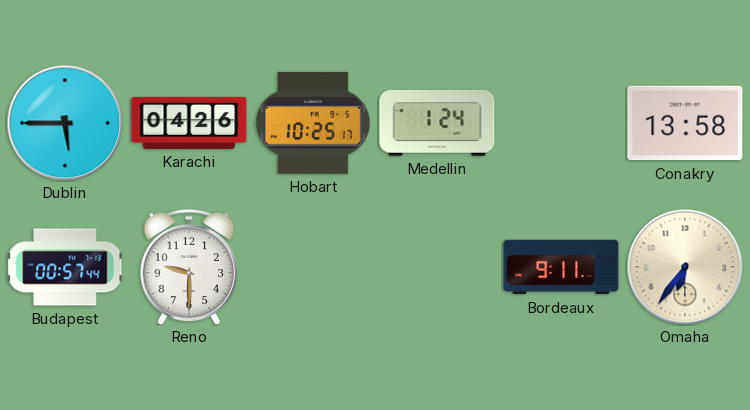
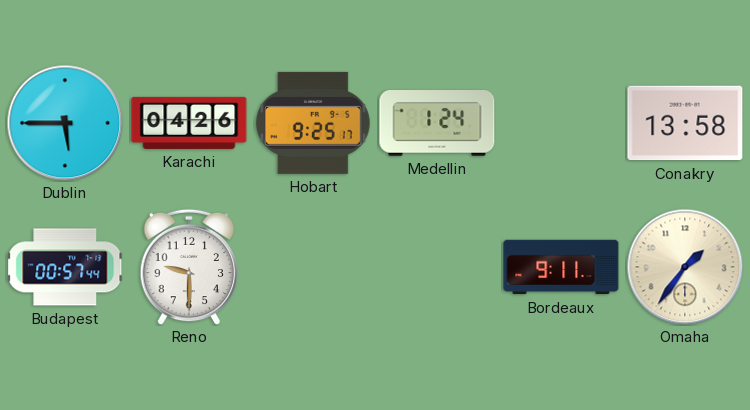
Hobart: 10:25 -> 9:25
Omaha: 6:36 -> 1:36
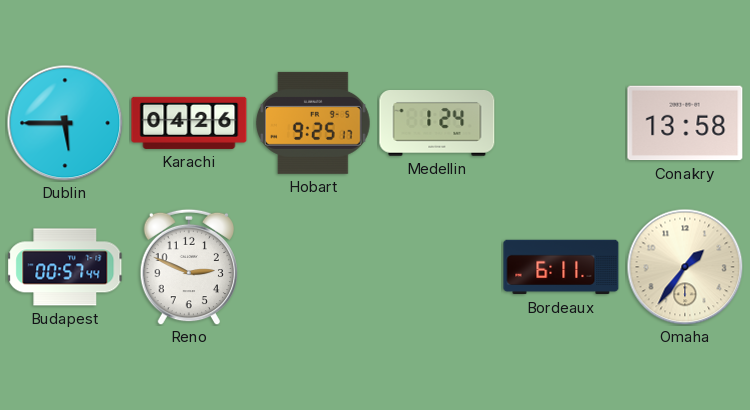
Reno: 9:30 -> 2:49
Bordeaux: 9:11 -> 6:11
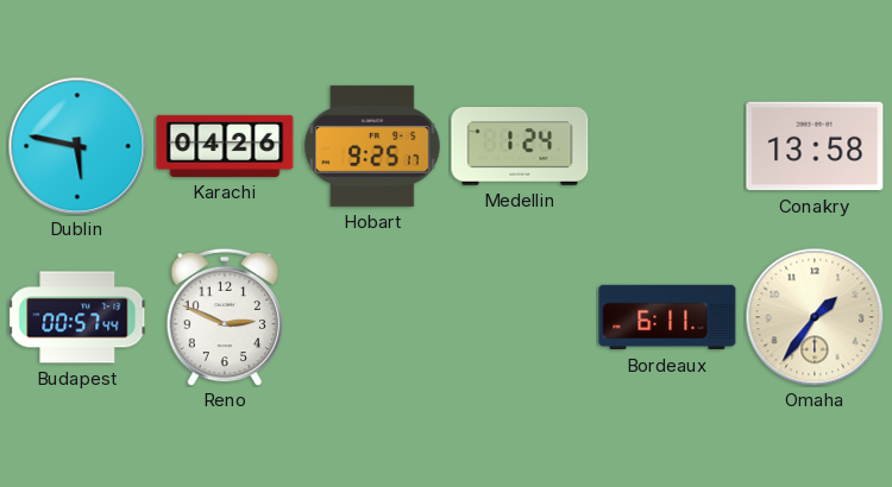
Dublin: 5:45 -> 5:47
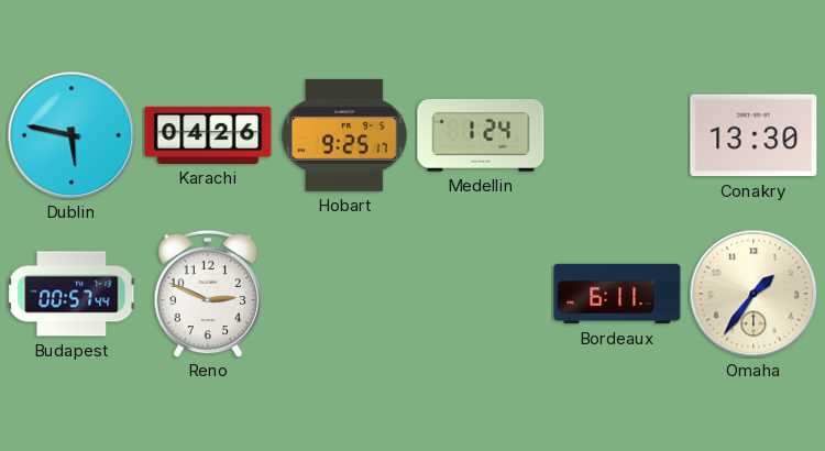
Conakry: 13:58 -> 13:30
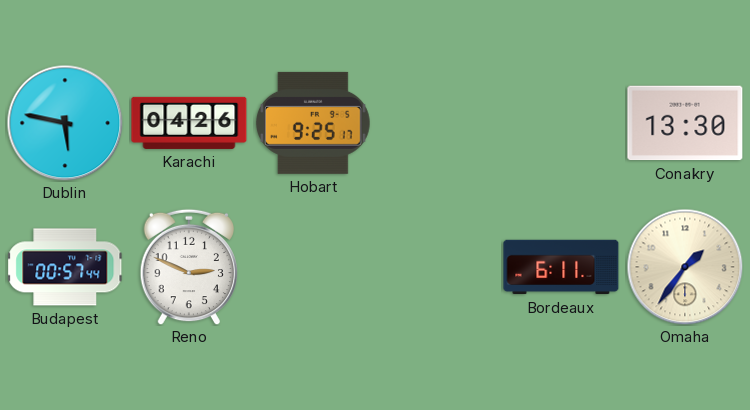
Medellin: 1:24 -> none
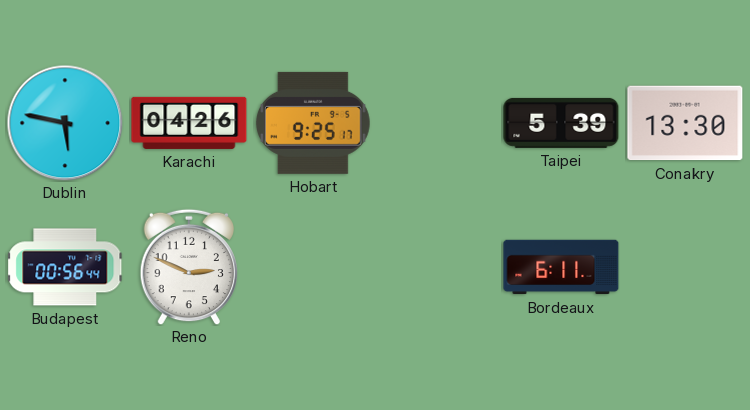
Taipei: none -> 5:39
Budapest: 00:57 -> 00:56
Omaha: 1:36 -> none
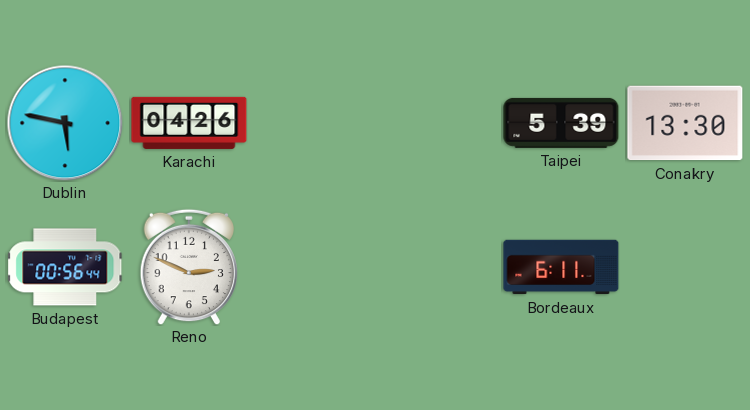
Hobart: 9:25 -> none
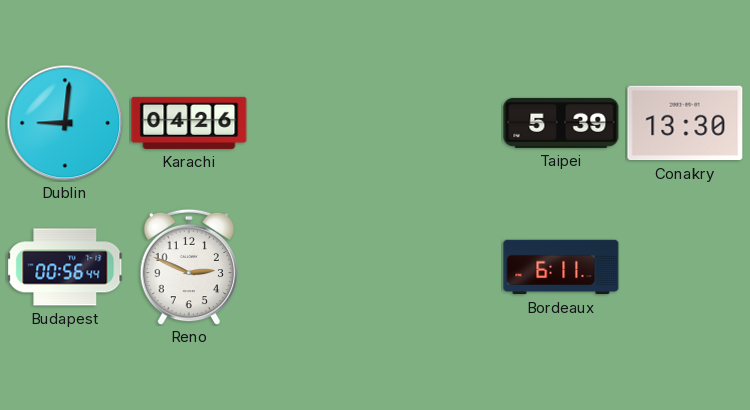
Dublin: 5:47 -> 9:01
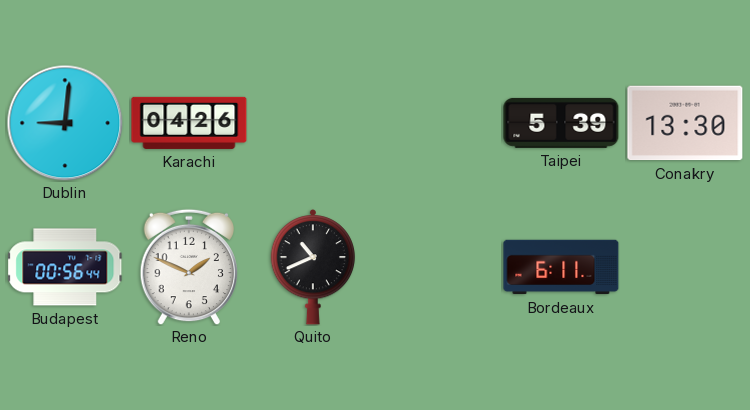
Reno: 2:49 -> 1:49
Quito: none -> 10:41
